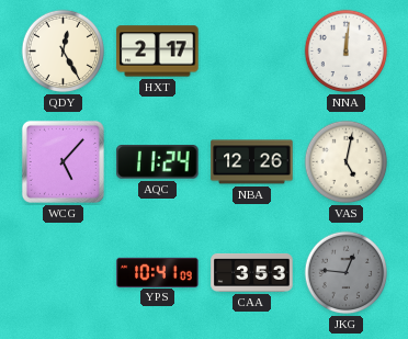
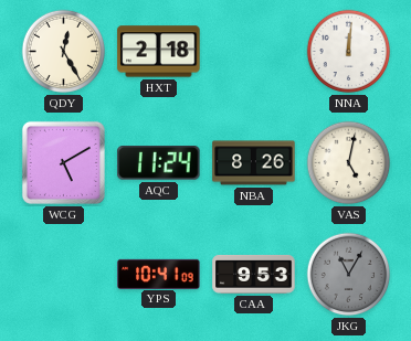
HXT: 2:17 -> 2:18
WCG: 5:07 -> 5:10
NBA: 12:26 -> 8:26
CAA: 3:53 -> 9:53
JKG: 12:46 -> 11:05
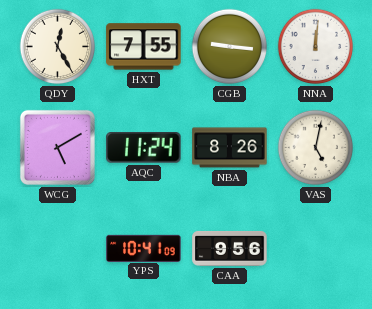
HXT: 2:18 -> 7:55
CGB: none -> 9:16
CAA: 9:53 -> 9:56
JKG: 11:05 -> none
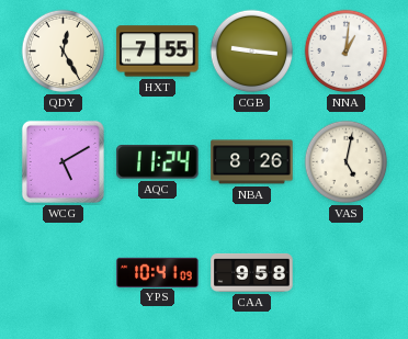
NNA: 12:01 -> 1:01
CAA: 9:56 -> 9:58
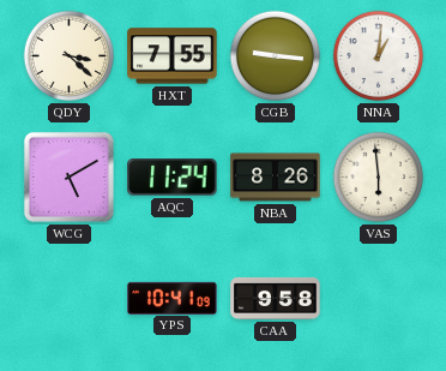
QDY: 12:25 -> 3:22
VAS: 5:02 -> 5:59
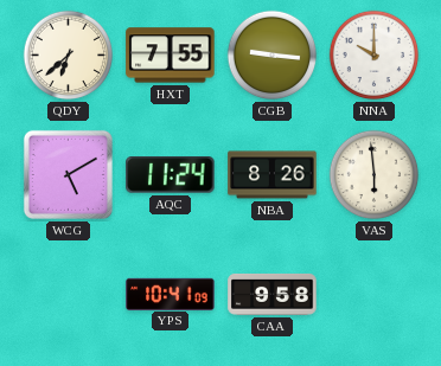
QDY: 3:22 -> 6:38
NNA: 1:01 -> 10:00
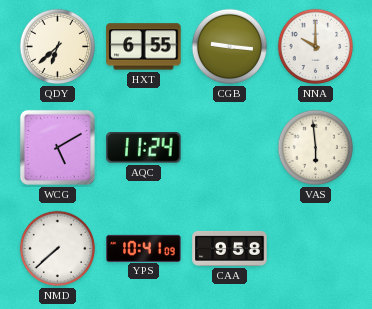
HXT: 7:55 -> 6:55
NBA: 8:26 -> none
NMD: none -> 7:38
